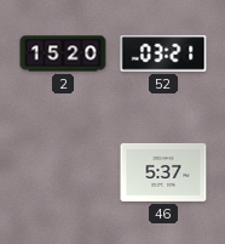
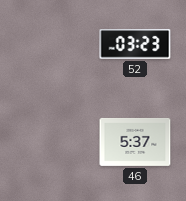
2: 15:20 -> none
52: 03:21 -> 03:23
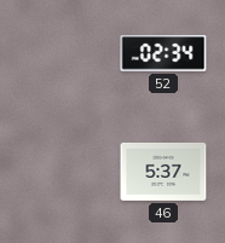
52: 03:23 -> 02:34
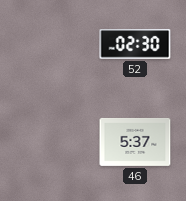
52: 02:34 -> 02:30
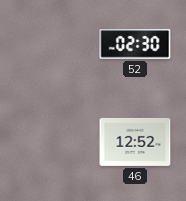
46: 5:37 -> 12:52
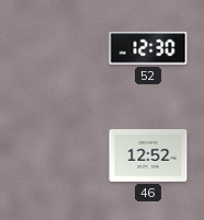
52: 02:30 -> 12:30
